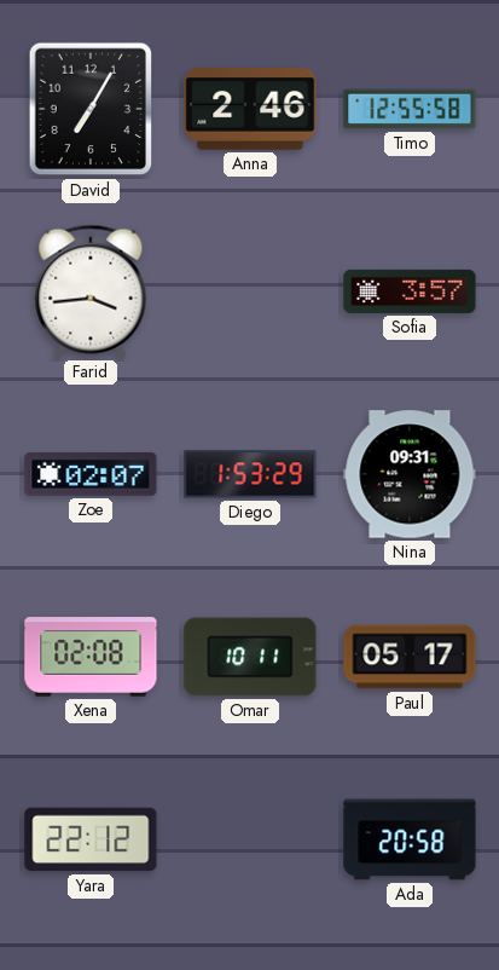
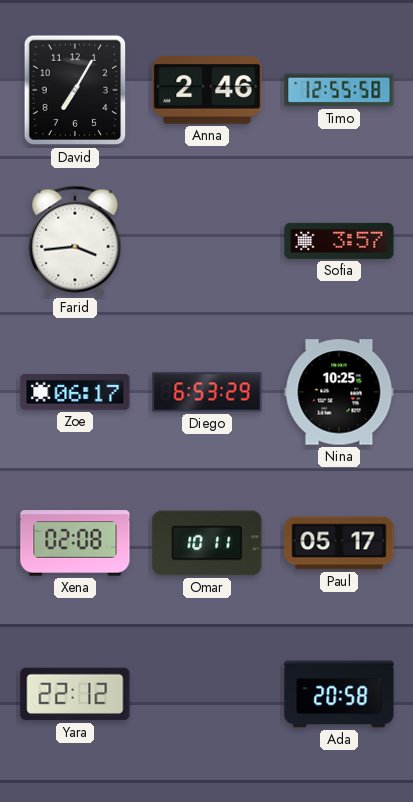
Zoe: 02:07 -> 06:17
Diego: 1:53 -> 6:53
Nina: 09:31 -> 10:25
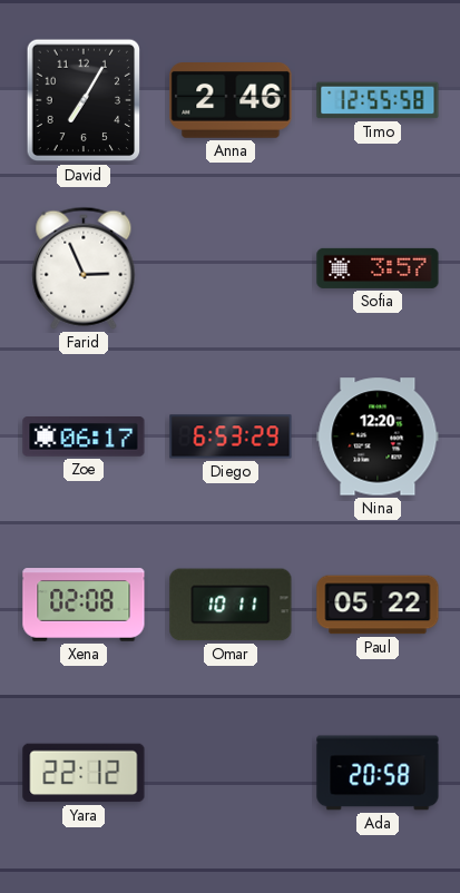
Farid: 3:44 -> 2:56
Nina: 10:25 -> 12:20
Paul: 05:17 -> 05:22
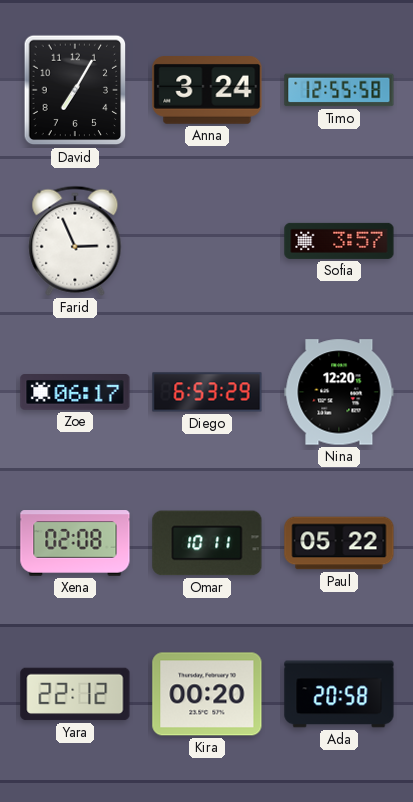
Anna: 2:46 -> 3:24
Kira: none -> 00:20
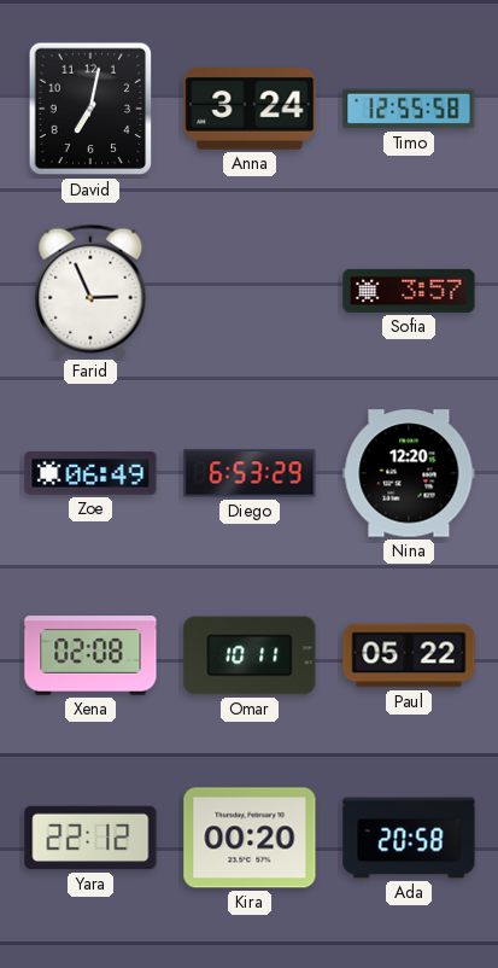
David: 7:05 -> 7:02
Zoe: 06:17 -> 06:49
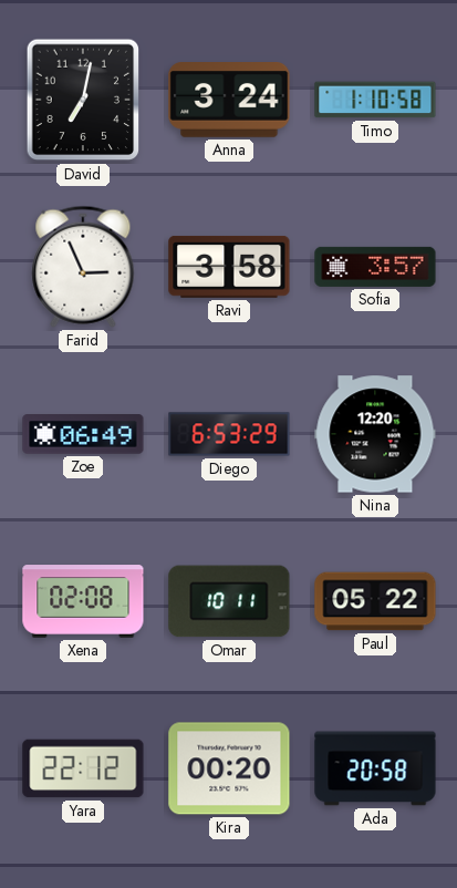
Timo: 12:55 -> 1:10
Ravi: none -> 3:58
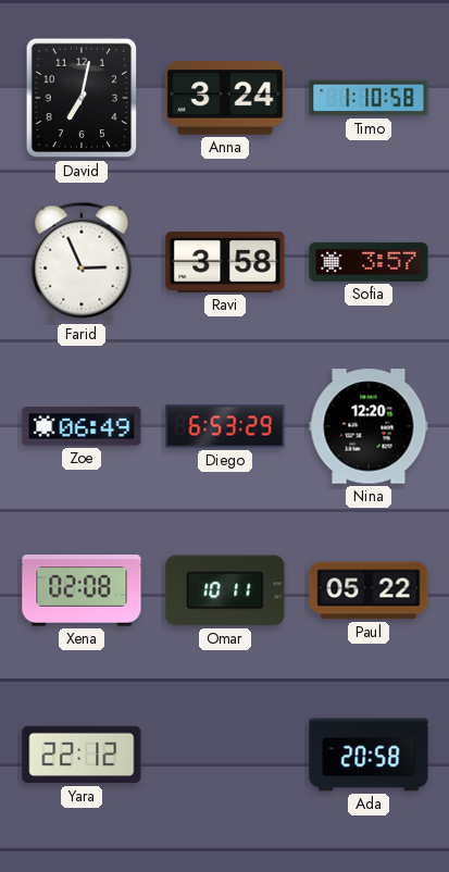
Kira: 00:20 -> none
